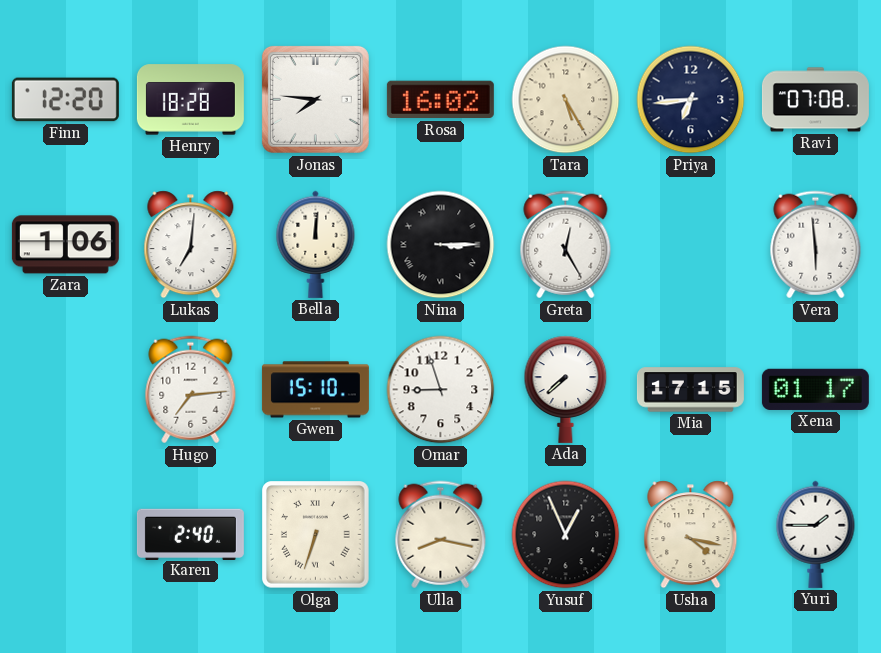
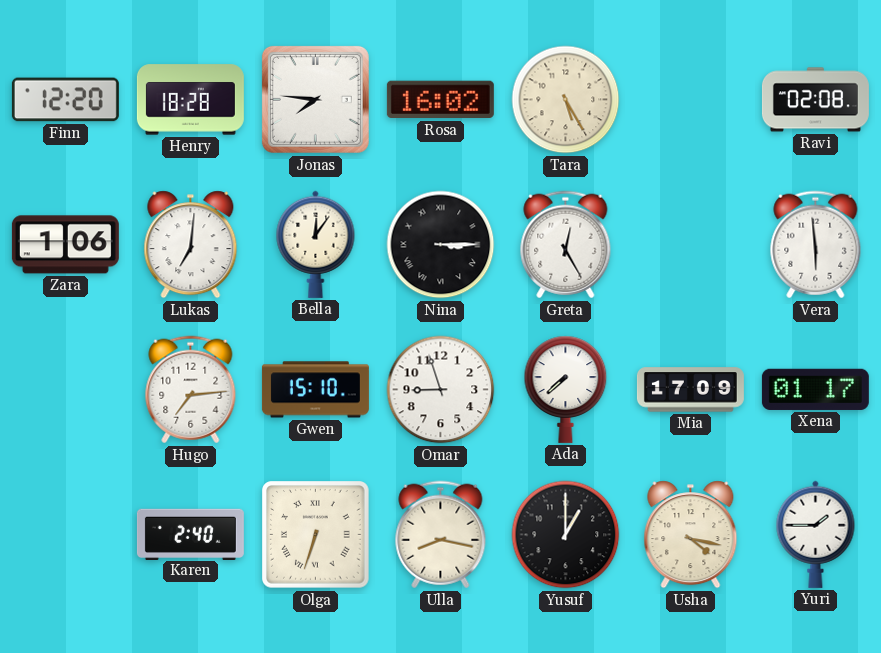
Priya: 6:44 -> none
Ravi: 07:08 -> 02:08
Bella: 12:01 -> 12:06
Mia: 17:15 -> 17:09
Yusuf: 12:56 -> 1:00
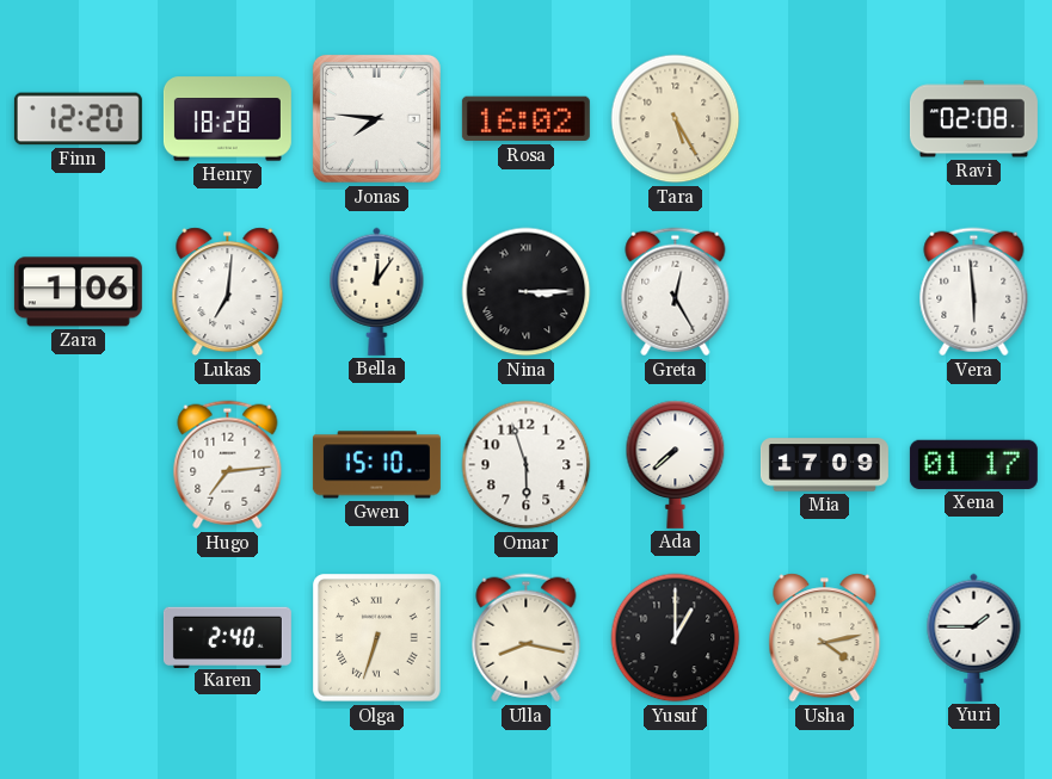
Omar: 8:57 -> 5:57
Usha: 4:17 -> 4:13
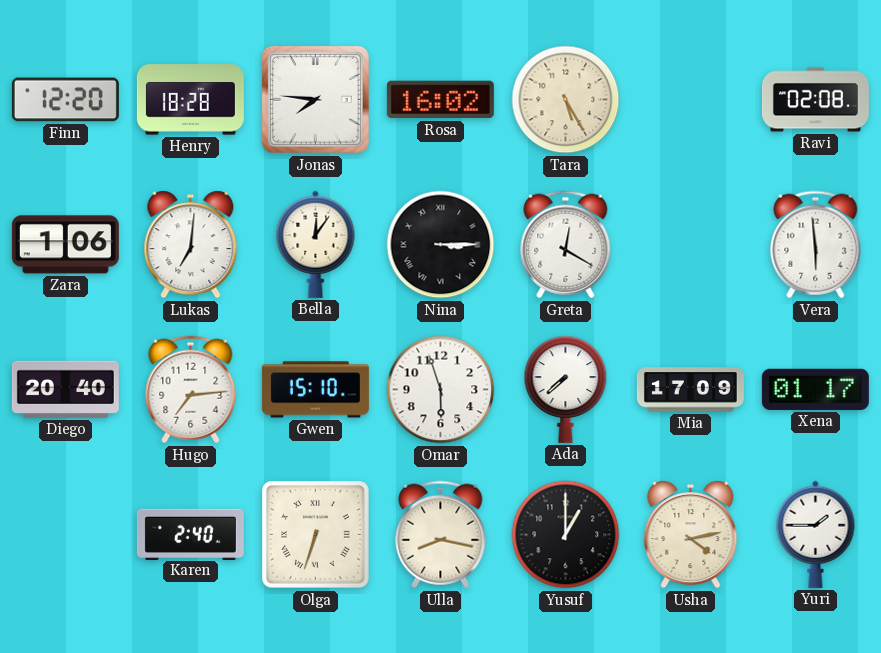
Greta: 12:25 -> 12:20
Diego: none -> 20:40
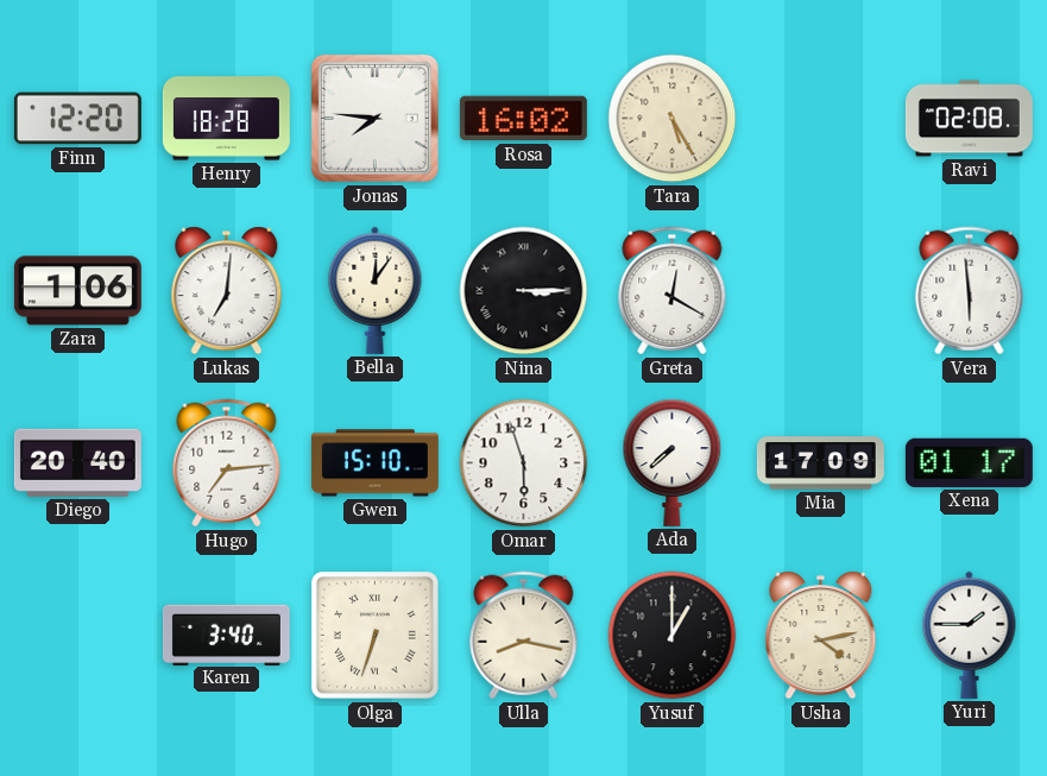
Karen: 2:40 -> 3:40
